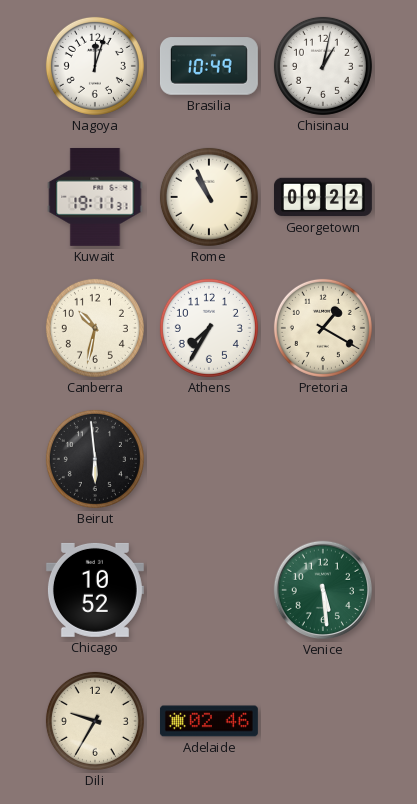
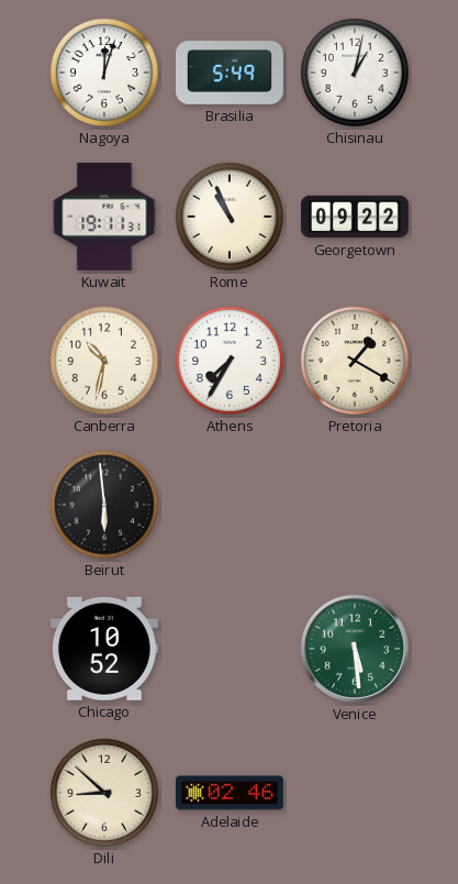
Brasilia: 10:49 -> 5:49
Dili: 9:35 -> 8:52
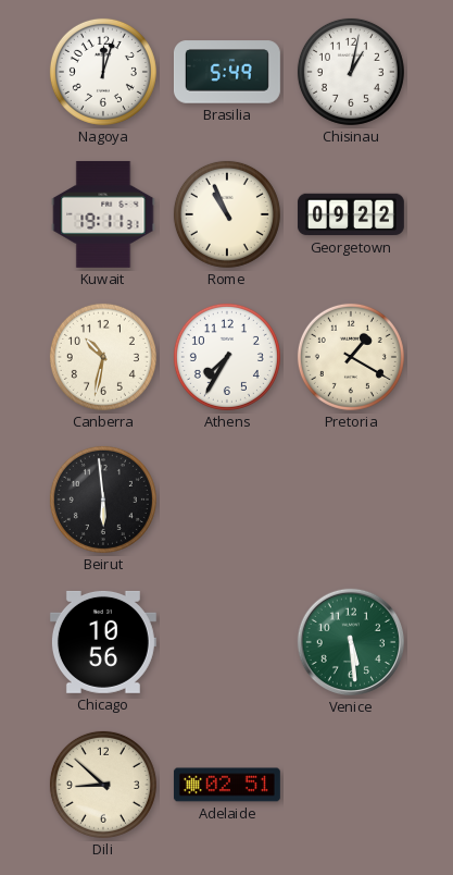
Chicago: 10:52 -> 10:56
Adelaide: 02:46 -> 02:51
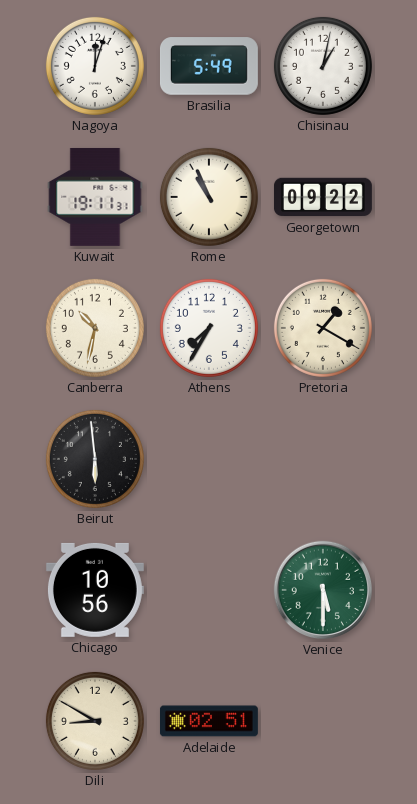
Venice: 5:29 -> 5:30
Dili: 8:52 -> 8:50
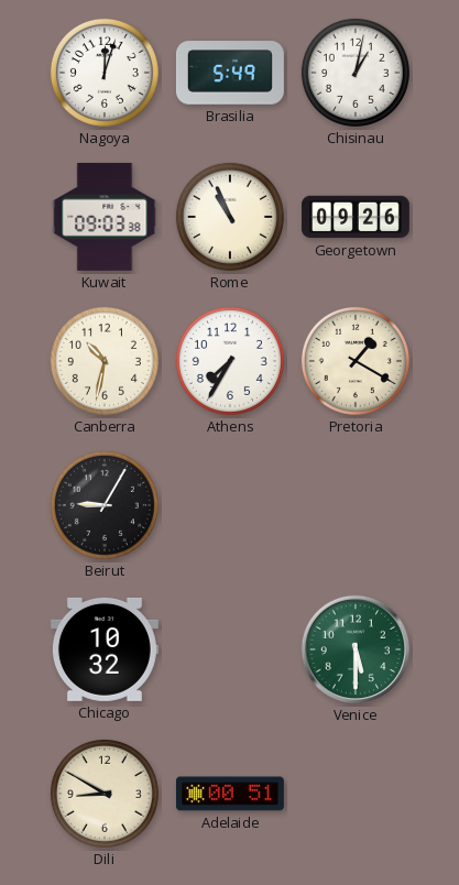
Kuwait: 19:11 -> 09:03
Georgetown: 09:22 -> 09:26
Beirut: 5:59 -> 9:05
Chicago: 10:56 -> 10:32
Adelaide: 02:51 -> 00:51
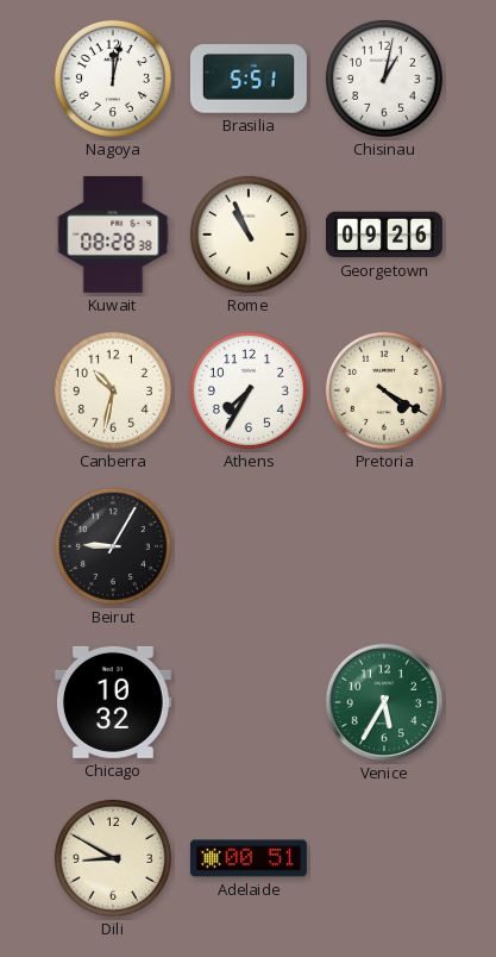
Nagoya: 12:03 -> 12:02
Brasilia: 5:49 -> 5:51
Kuwait: 09:03 -> 08:28
Pretoria: 1:20 -> 4:20
Venice: 5:30 -> 5:35
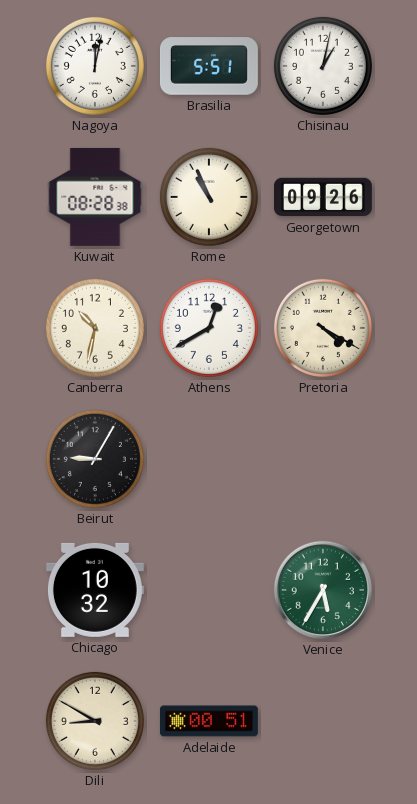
Athens: 7:35 -> 12:40
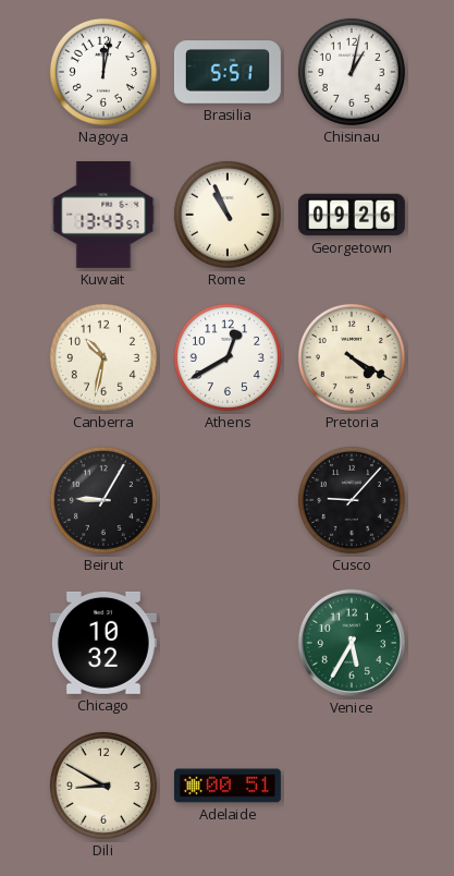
Kuwait: 08:28 -> 13:43
Cusco: none -> 9:07
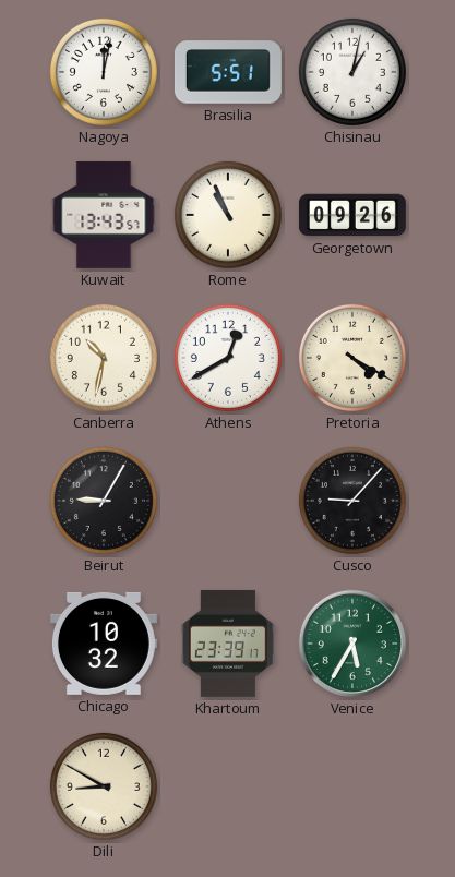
Khartoum: none -> 23:39
Adelaide: 00:51 -> none
